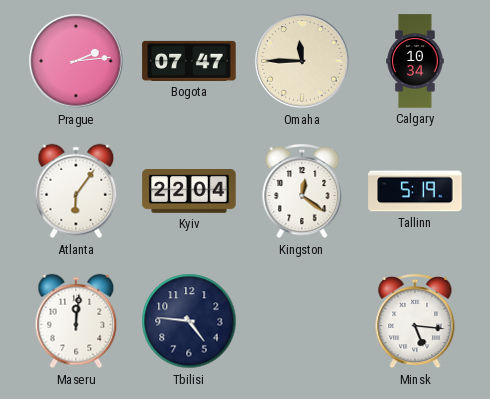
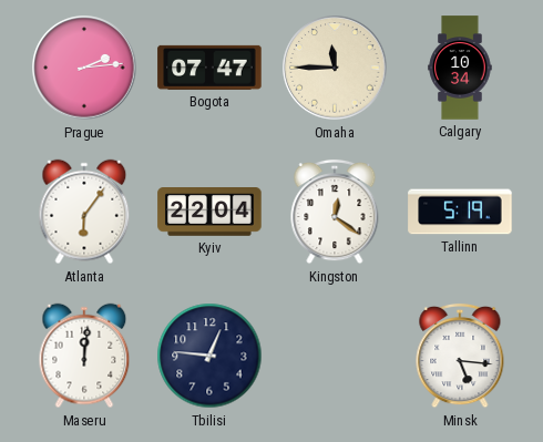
Tbilisi: 4:46 -> 12:46
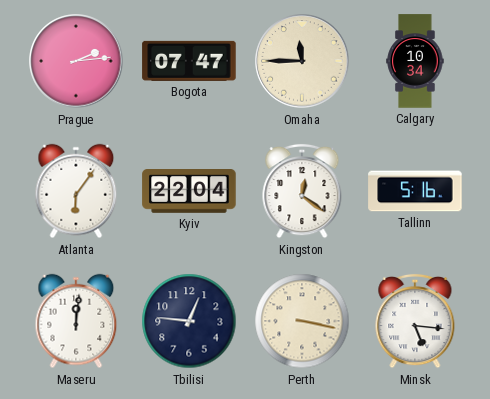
Tallinn: 5:19 -> 5:16
Perth: none -> 3:17
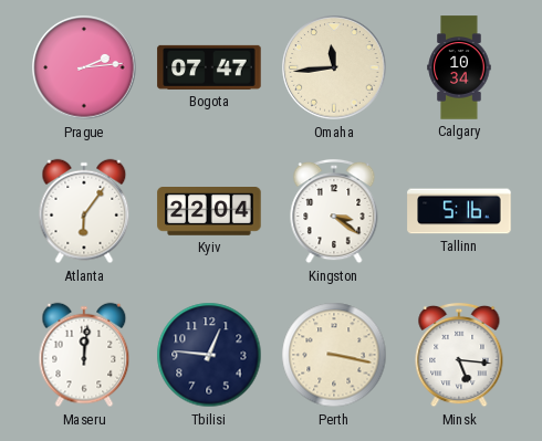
Omaha: 11:45 -> 11:44
Kingston: 12:21 -> 3:21
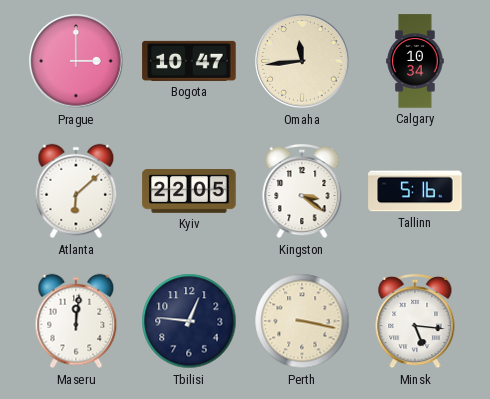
Prague: 2:14 -> 3:00
Bogota: 07:47 -> 10:47
Atlanta: 6:06 -> 6:08
Kyiv: 22:04 -> 22:05
